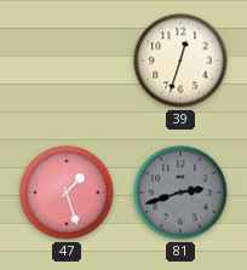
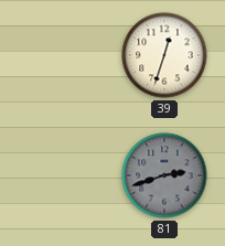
47: 1:27 -> none
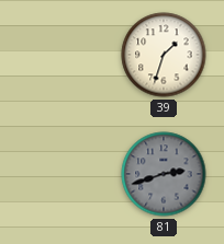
39: 12:33 -> 1:33
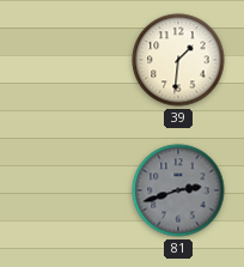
39: 1:33 -> 1:31
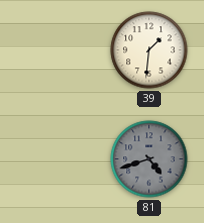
81: 2:42 -> 4:42
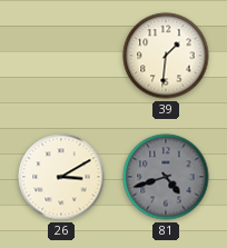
26: none -> 3:10
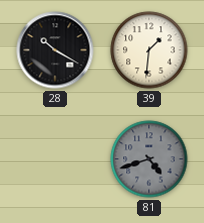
28: none -> 10:20
26: 3:10 -> none
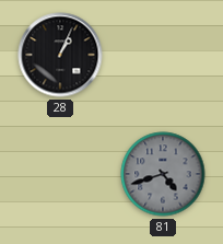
28: 10:20 -> 1:04
39: 1:31 -> none
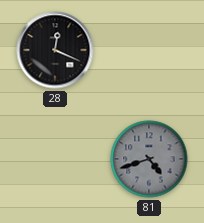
28: 1:04 -> 12:19
